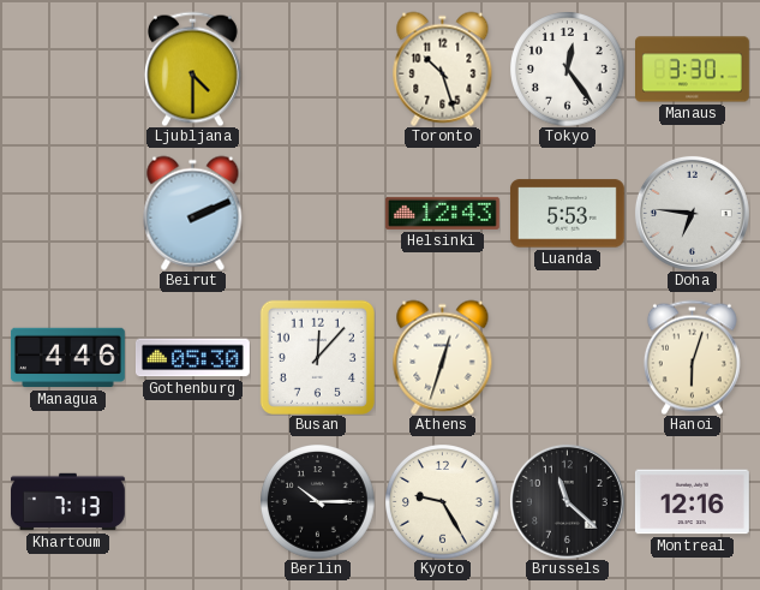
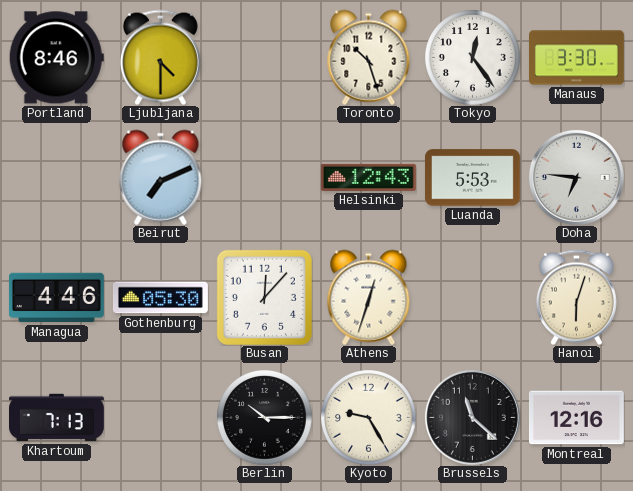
Portland: none -> 8:46
Beirut: 2:11 -> 7:11
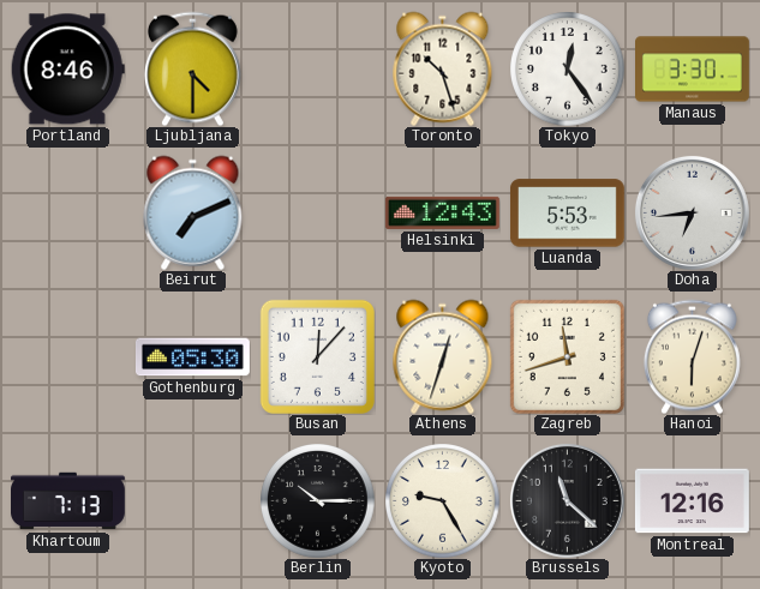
Doha: 6:46 -> 6:44
Managua: 4:46 -> none
Zagreb: none -> 11:42
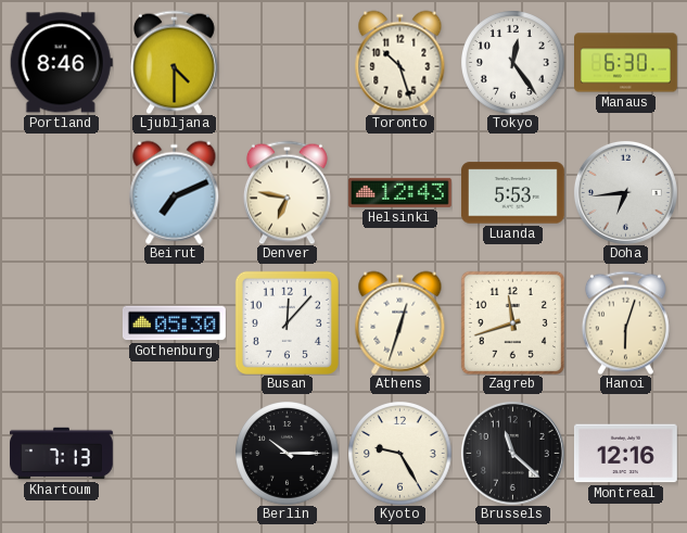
Manaus: 3:30 -> 6:30
Denver: none -> 6:47
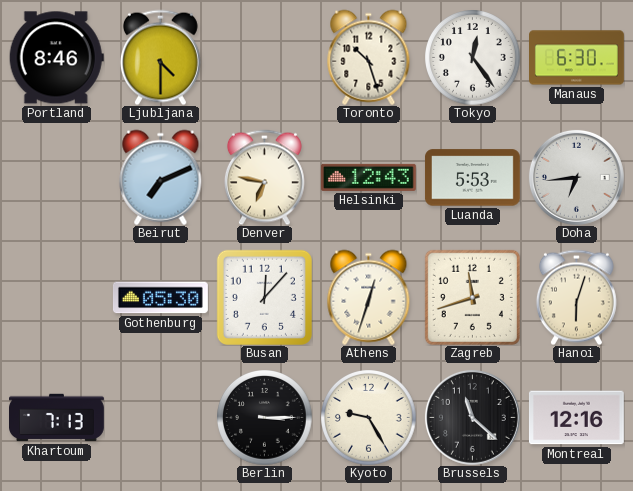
Berlin: 10:15 -> 3:15
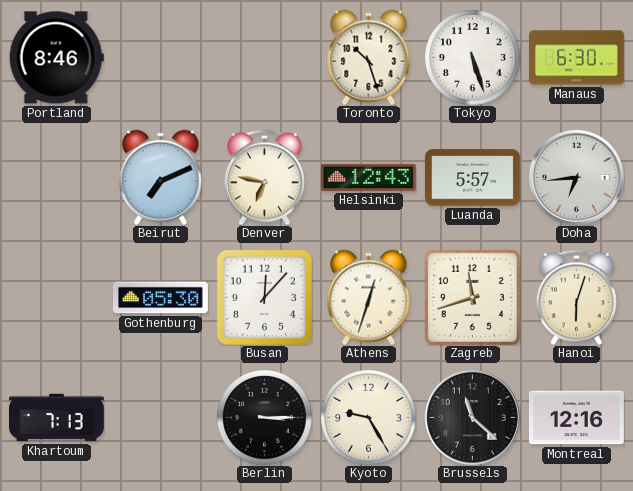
Ljubljana: 4:30 -> none
Tokyo: 12:24 -> 5:27
Luanda: 5:53 -> 5:57
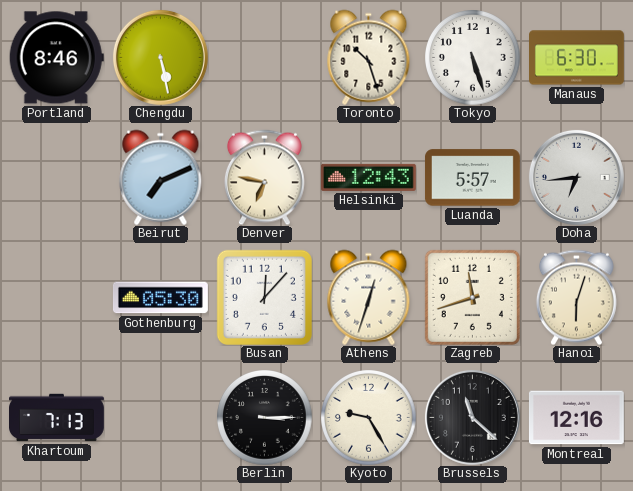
Chengdu: none -> 5:28
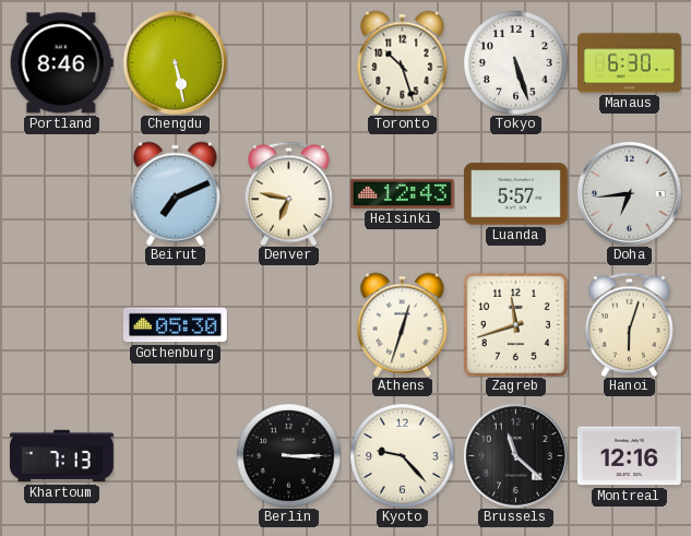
Busan: 12:07 -> none
Kyoto: 9:25 -> 9:23
